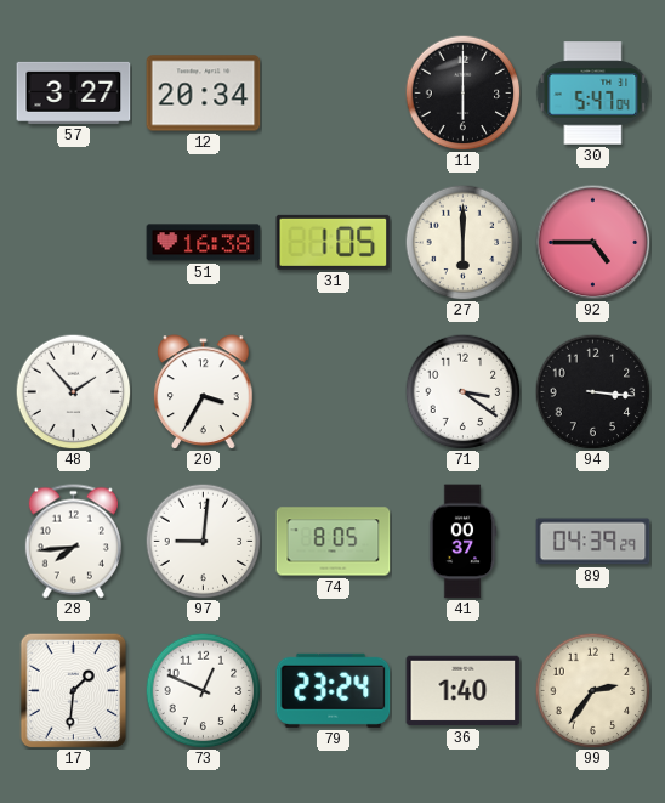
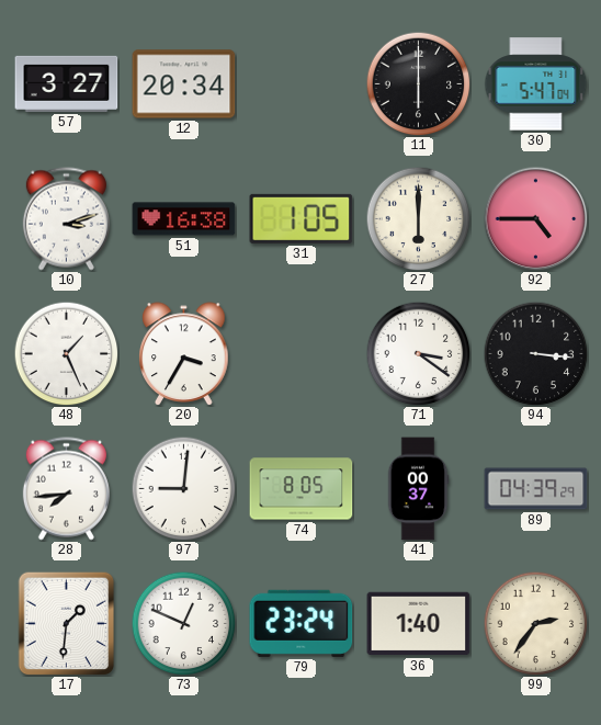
10: none -> 3:12
48: 1:53 -> 1:26
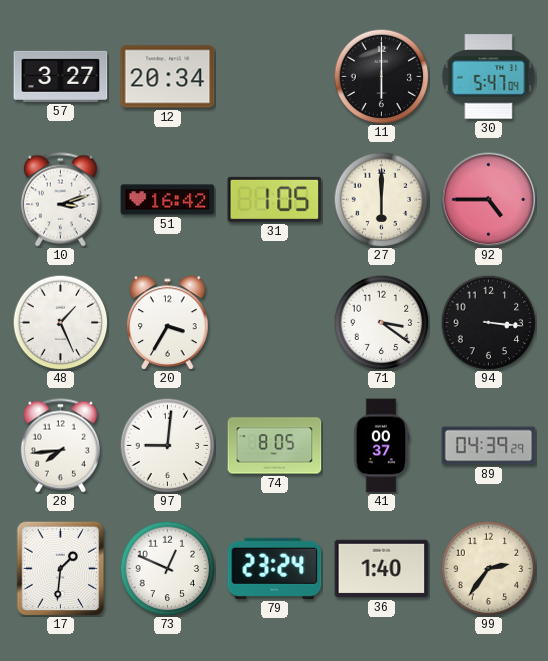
51: 16:38 -> 16:42
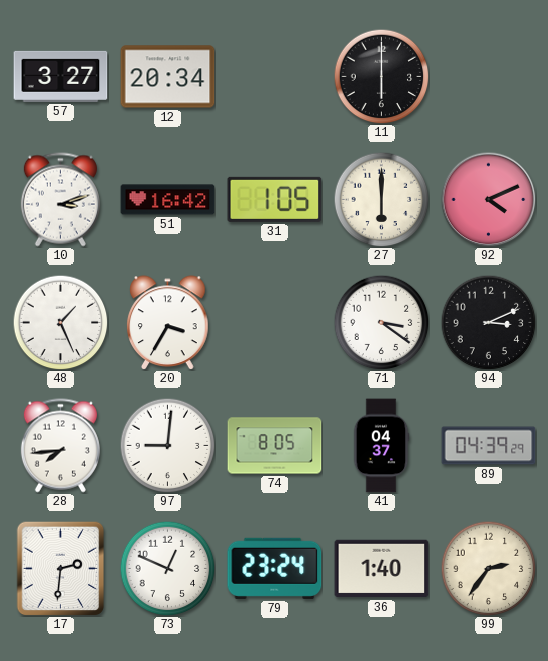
30: 5:47 -> none
92: 4:45 -> 4:11
94: 3:16 -> 3:11
41: 00:37 -> 04:37
17: 1:31 -> 2:31
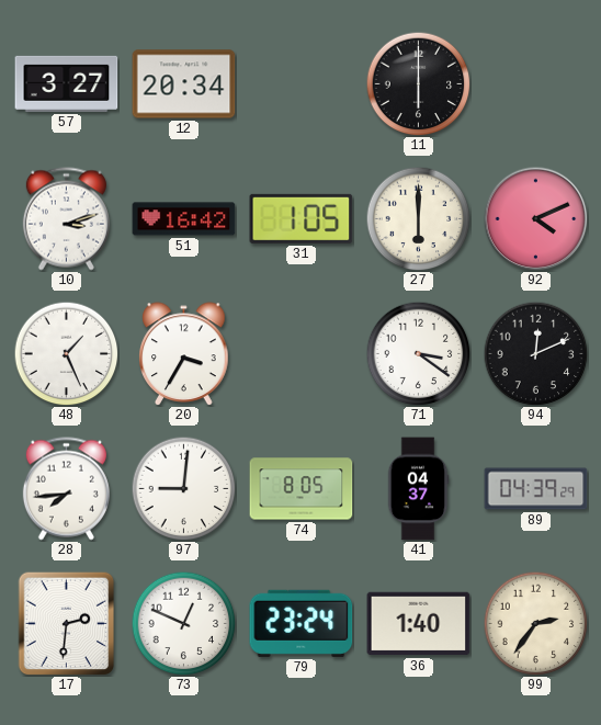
94: 3:11 -> 12:11
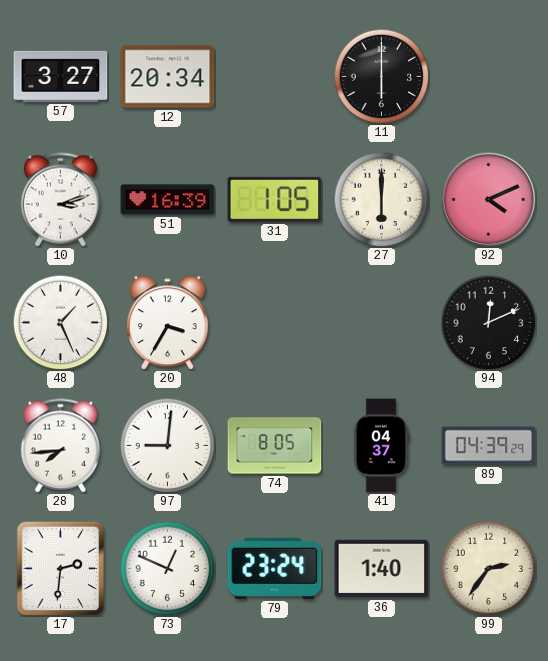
51: 16:42 -> 16:39
71: 3:21 -> none
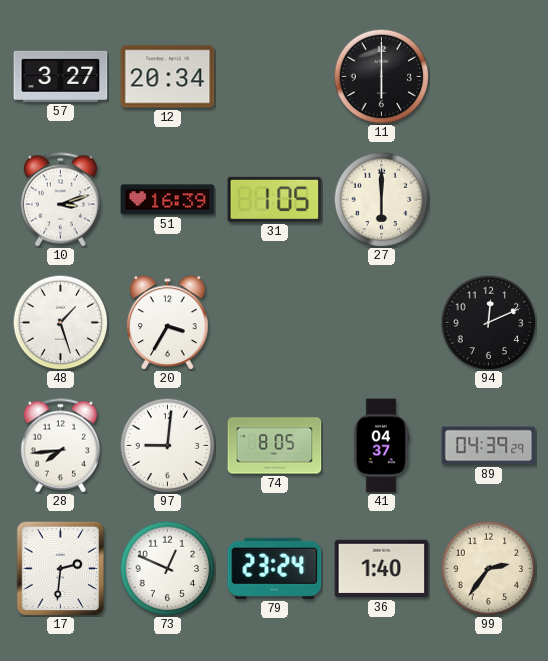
92: 4:11 -> none
48: 1:26 -> 1:27
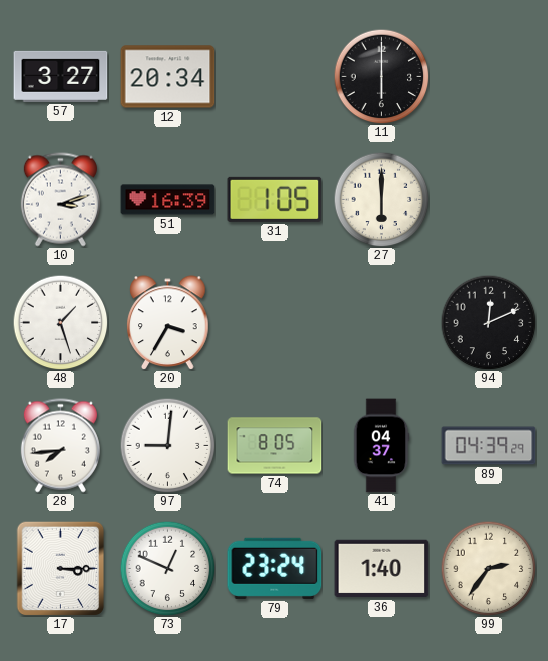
17: 2:31 -> 3:15
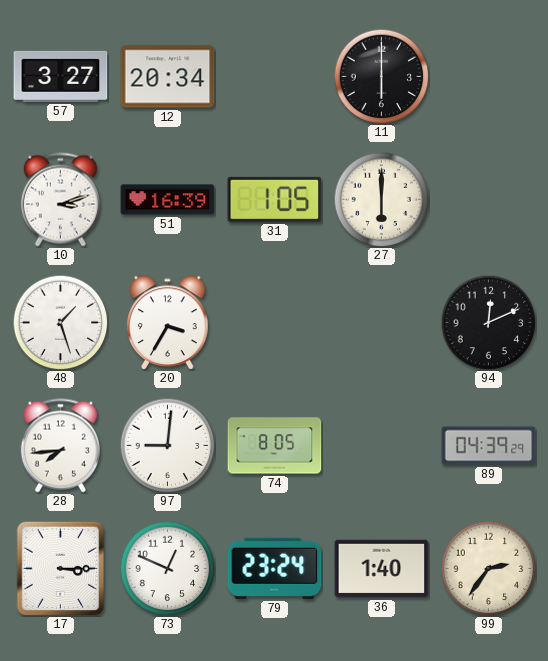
41: 04:37 -> none
